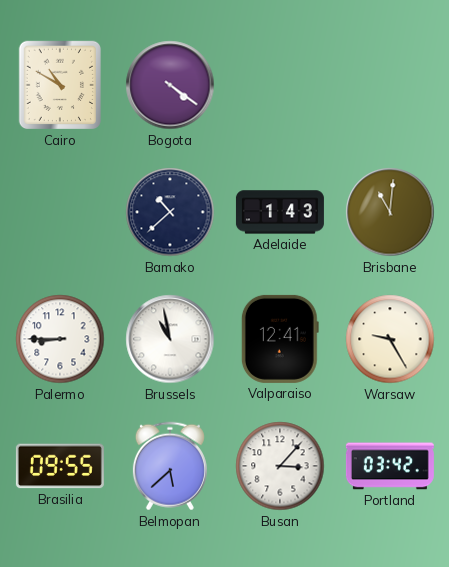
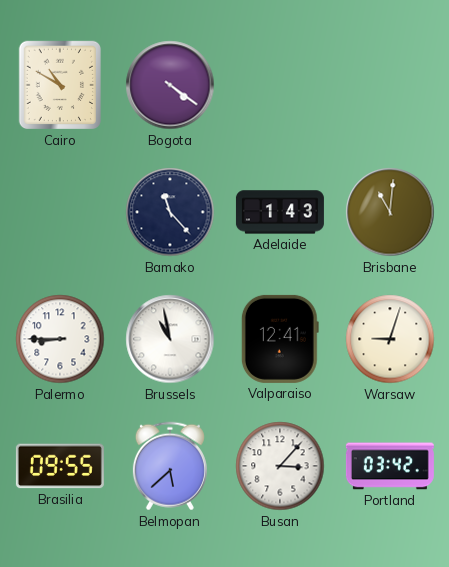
Bamako: 10:38 -> 11:23
Warsaw: 9:25 -> 9:03
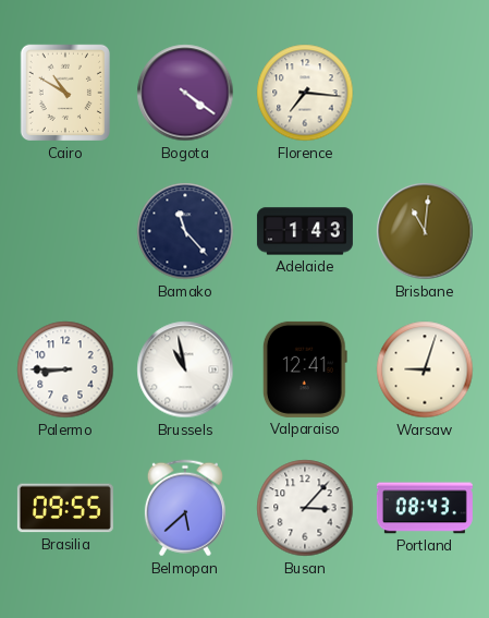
Florence: none -> 7:16
Portland: 03:42 -> 08:43
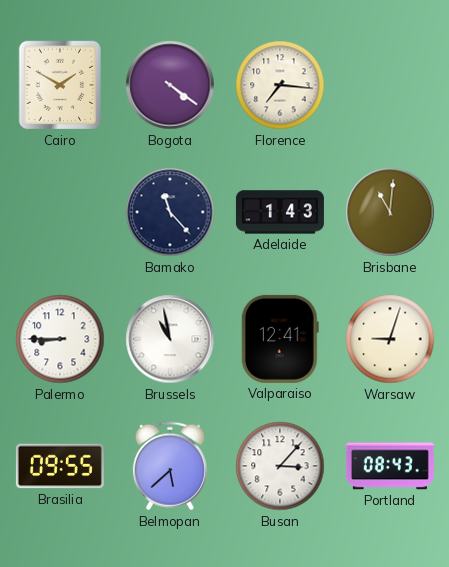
Cairo: 10:50 -> 1:50
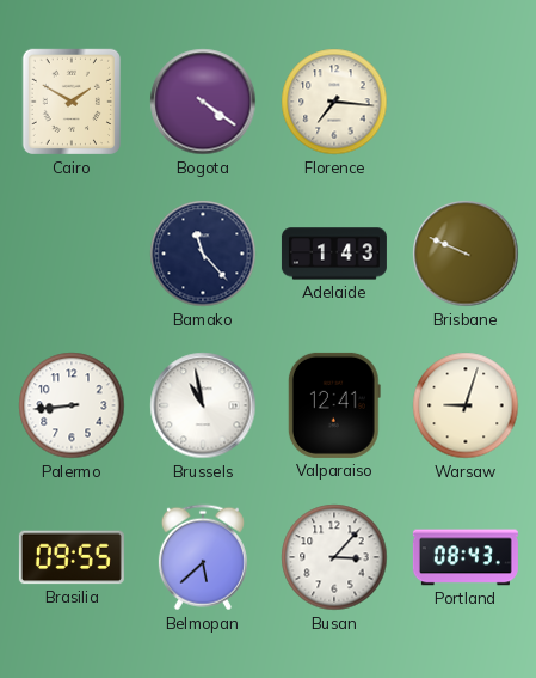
Brisbane: 11:01 -> 9:49
Palermo: 8:45 -> 8:44
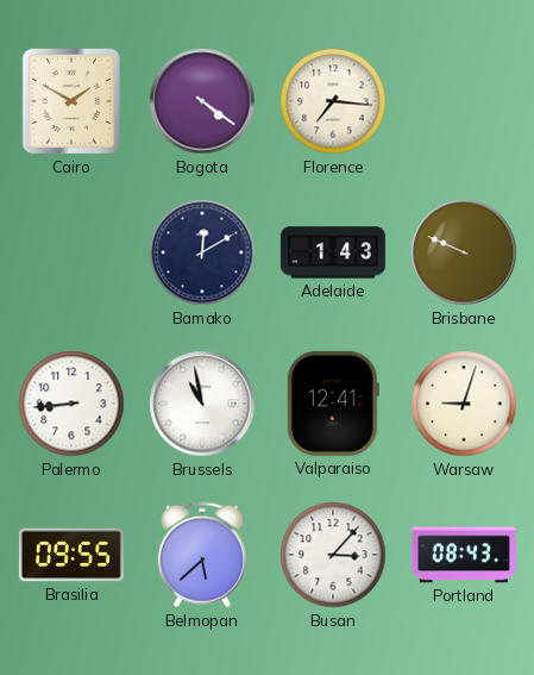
Bamako: 11:23 -> 12:10
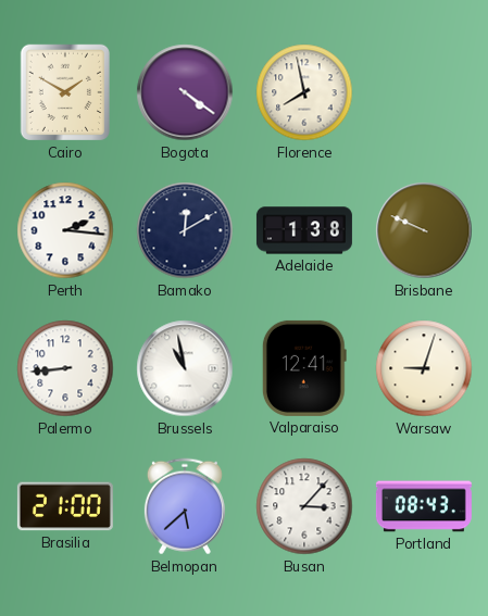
Florence: 7:16 -> 7:58
Perth: none -> 2:16
Adelaide: 1:43 -> 1:38
Brasilia: 09:55 -> 21:00
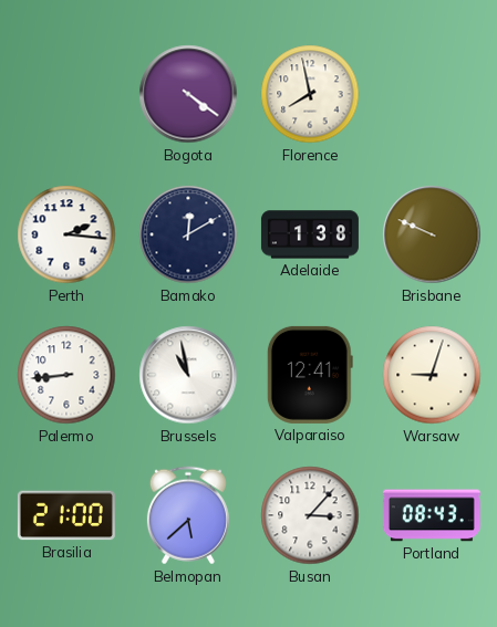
Cairo: 1:50 -> none
